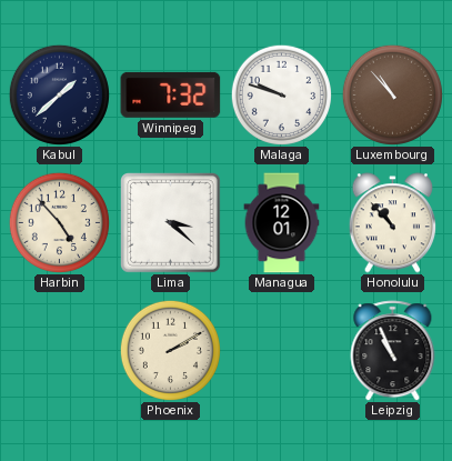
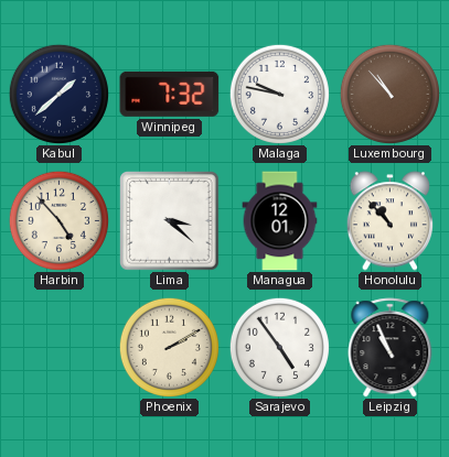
Malaga: 9:48 -> 9:47
Sarajevo: none -> 4:54
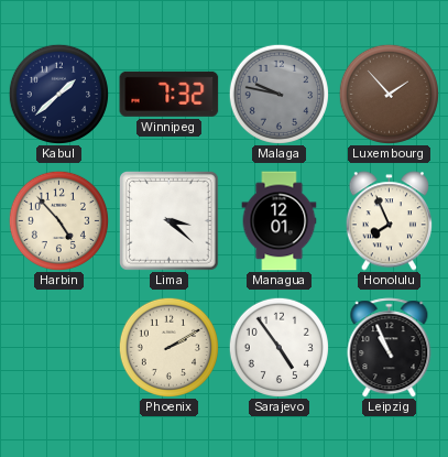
Malaga dial: white -> grey
Luxembourg: 10:53 -> 1:53
Honolulu: 10:53 -> 7:56
